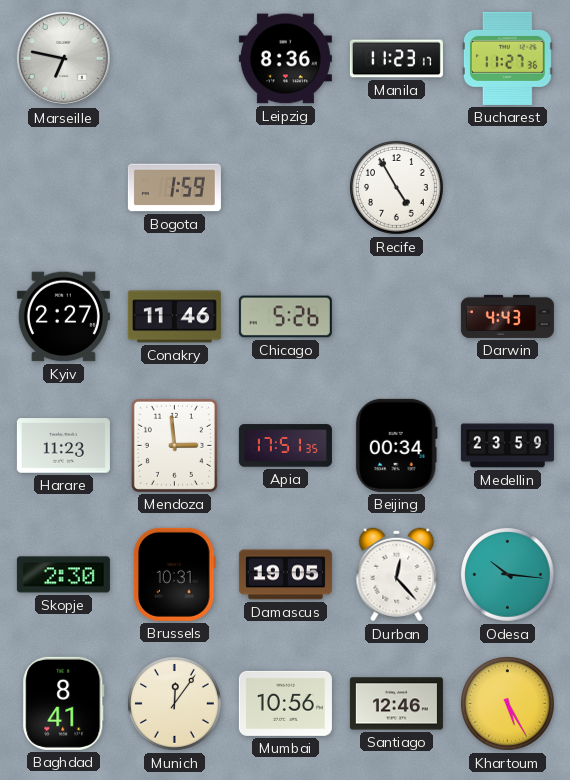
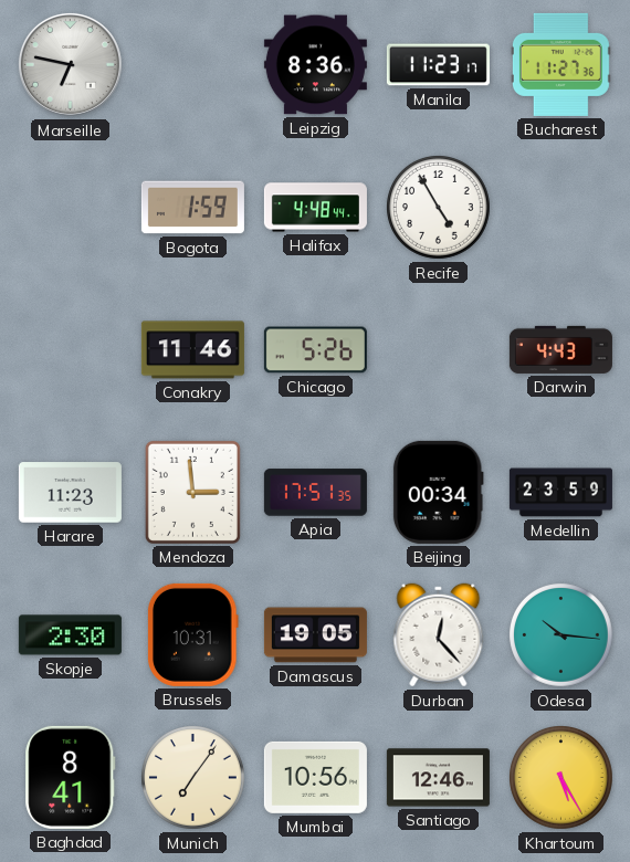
Halifax: none -> 4:48
Kyiv: 2:27 -> none
Munich: 12:06 -> 7:06
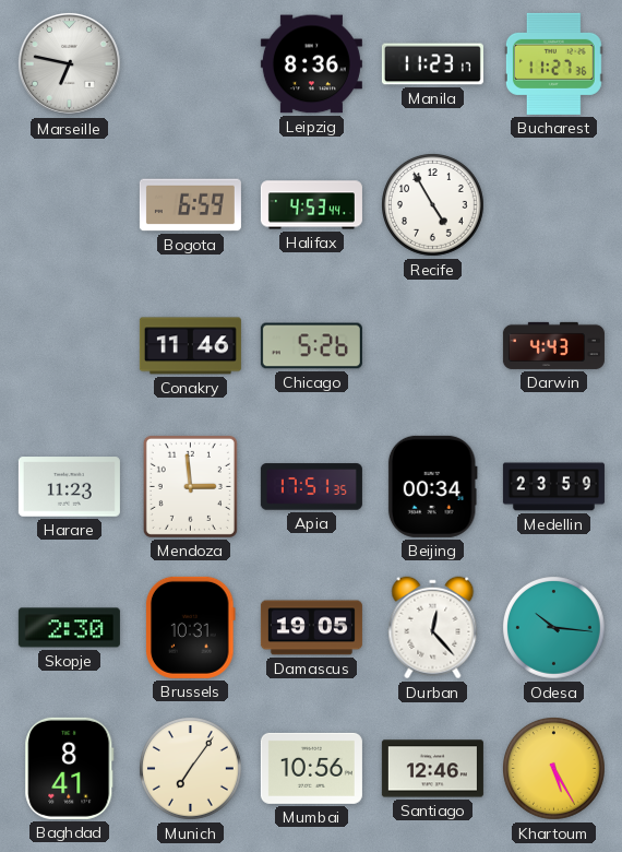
Bogota: 1:59 -> 6:59
Halifax: 4:48 -> 4:53
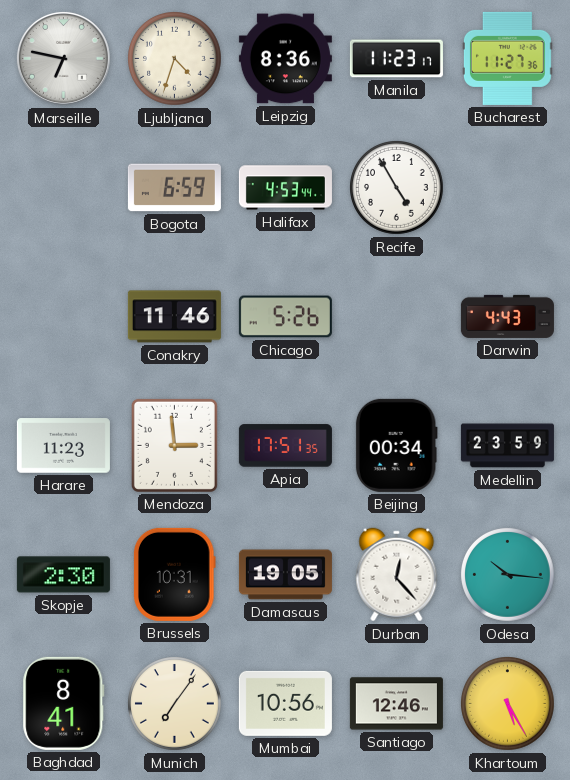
Ljubljana: none -> 4:33
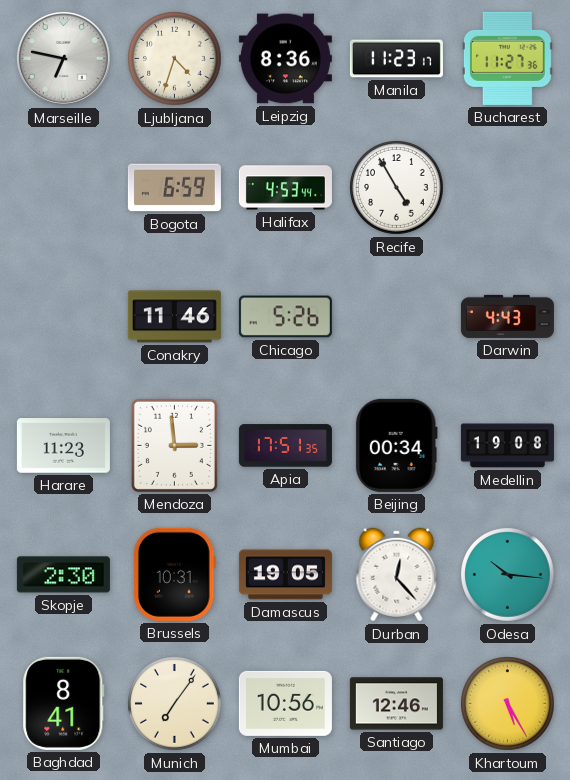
Medellin: 23:59 -> 19:08
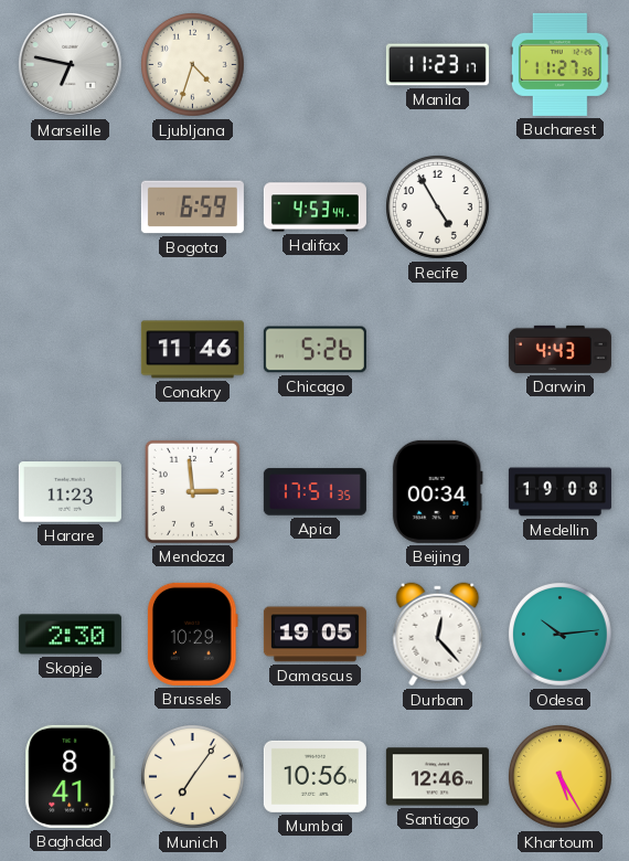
Leipzig: 8:36 -> none
Brussels: 10:31 -> 10:29
Odesa: 10:16 -> 10:14
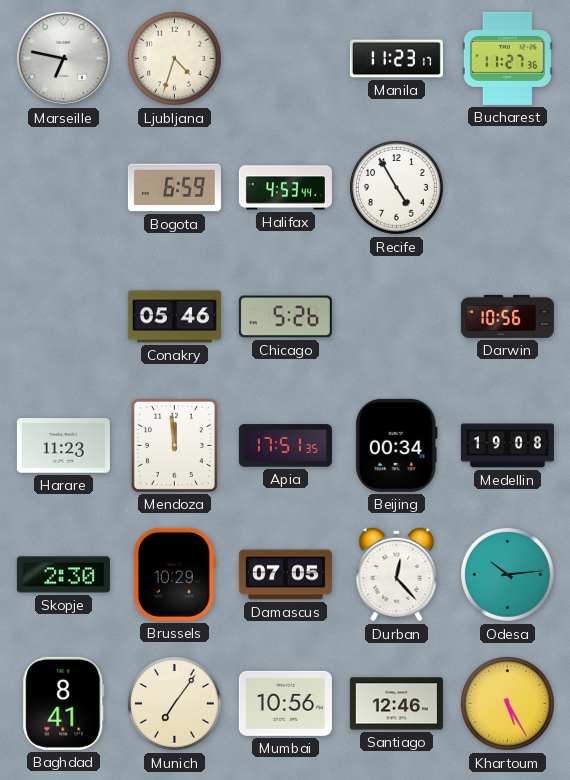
Conakry: 11:46 -> 05:46
Darwin: 4:43 -> 10:56
Mendoza: 2:59 -> 11:59
Damascus: 19:05 -> 07:05
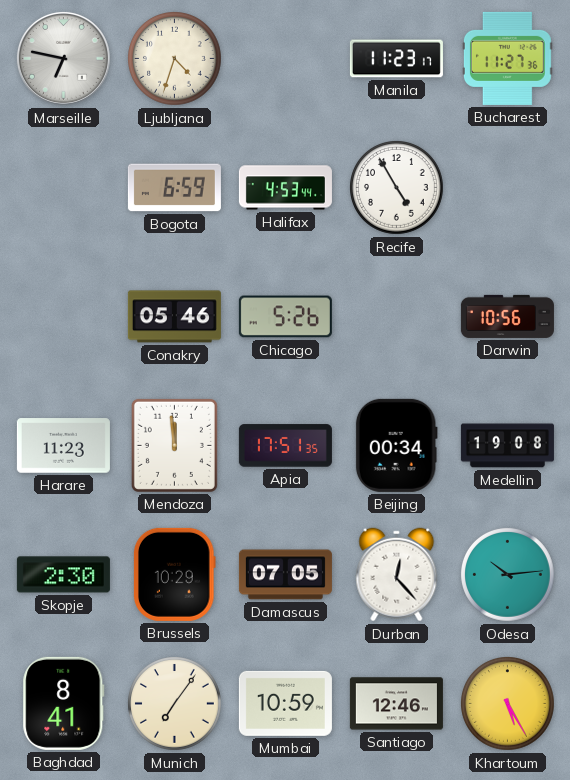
Mumbai: 10:56 -> 10:59
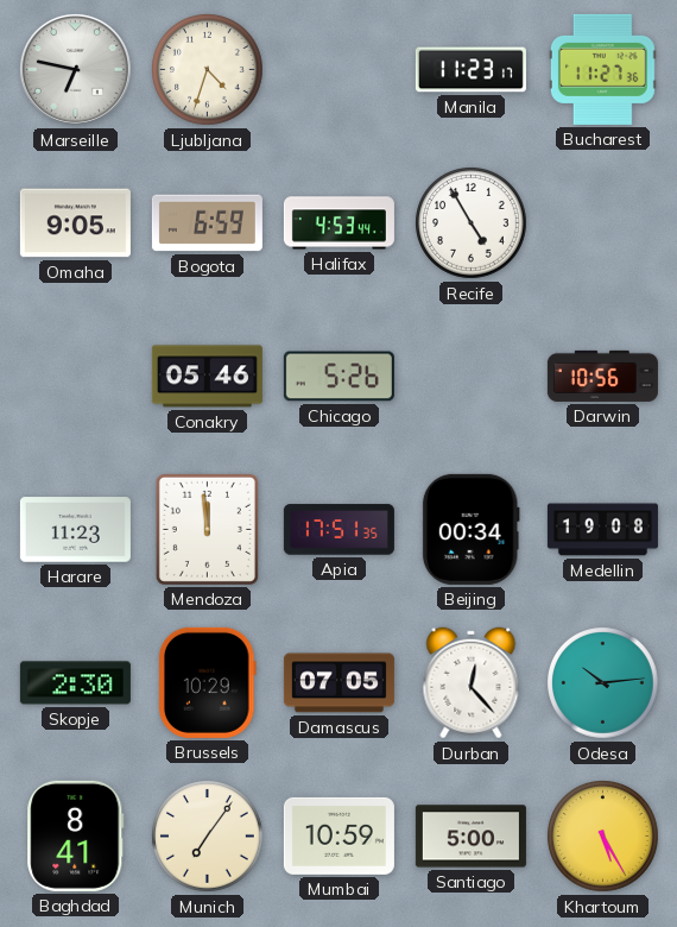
Omaha: none -> 9:05
Santiago: 12:46 -> 5:00
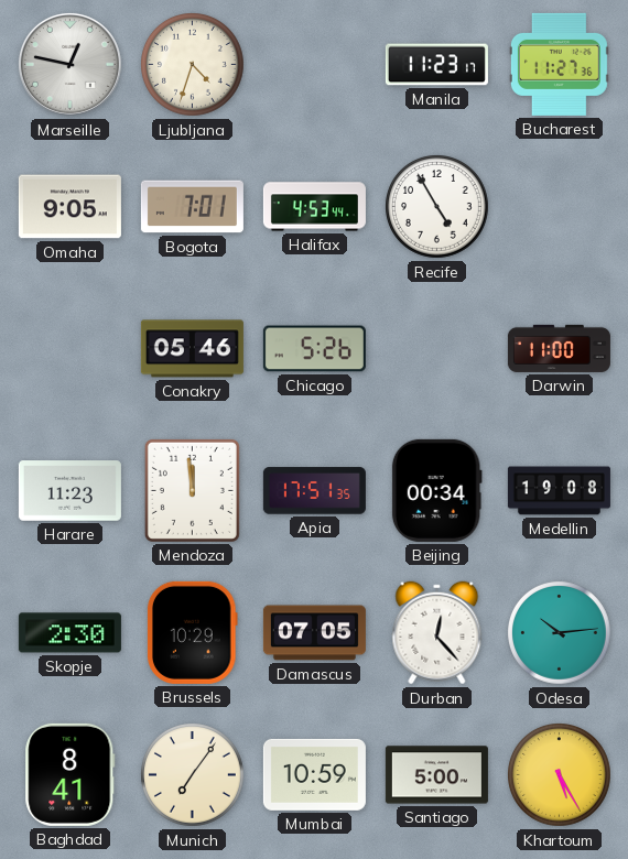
Marseille: 6:47 -> 12:47
Bogota: 6:59 -> 7:01
Darwin: 10:56 -> 11:00
